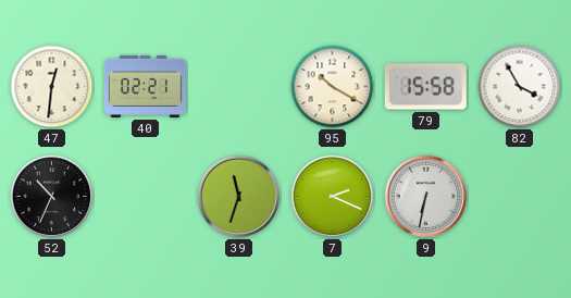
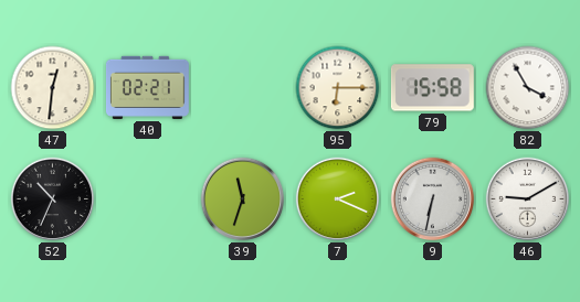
95: 10:20 -> 6:15
46: none -> 9:10
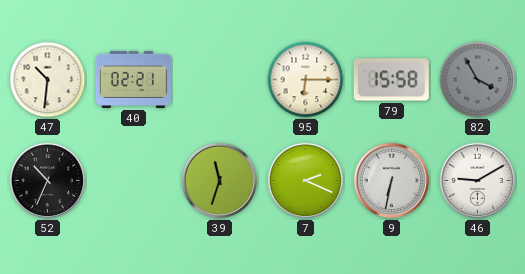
47: 12:31 -> 10:31
82 dial: white -> grey
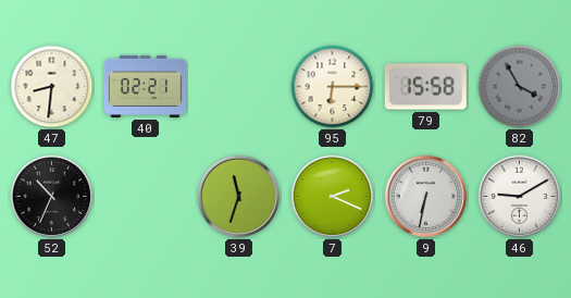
47: 10:31 -> 8:31
